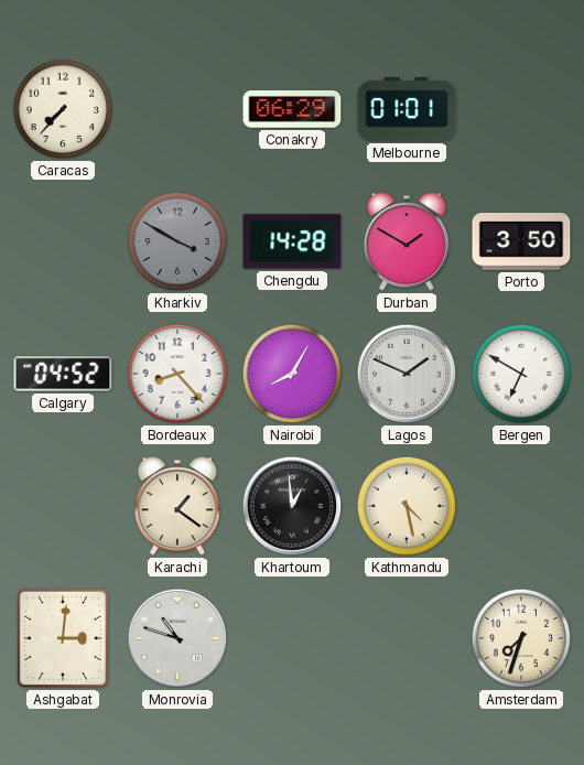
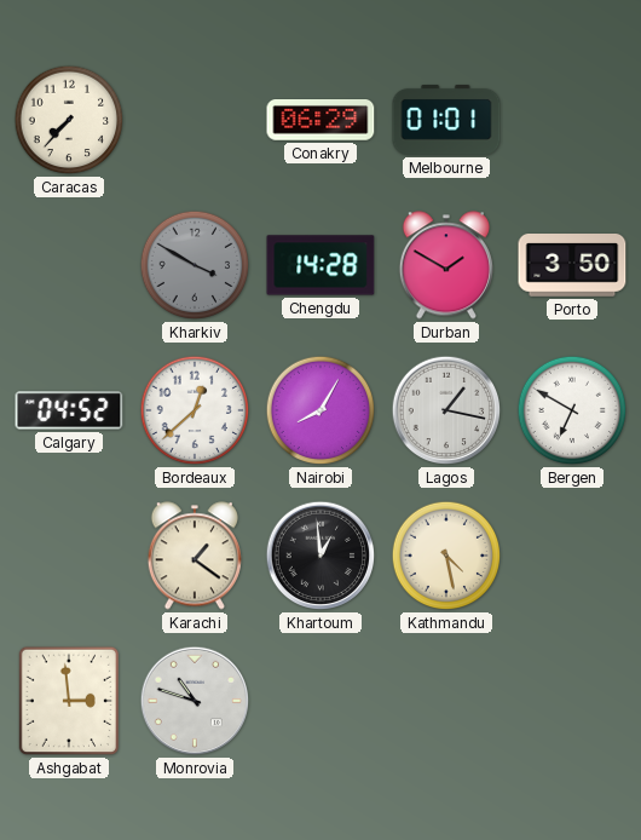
Bordeaux: 8:23 -> 12:38
Lagos: 1:49 -> 1:17
Ashgabat: 3:01 -> 2:59
Amsterdam: 7:33 -> none
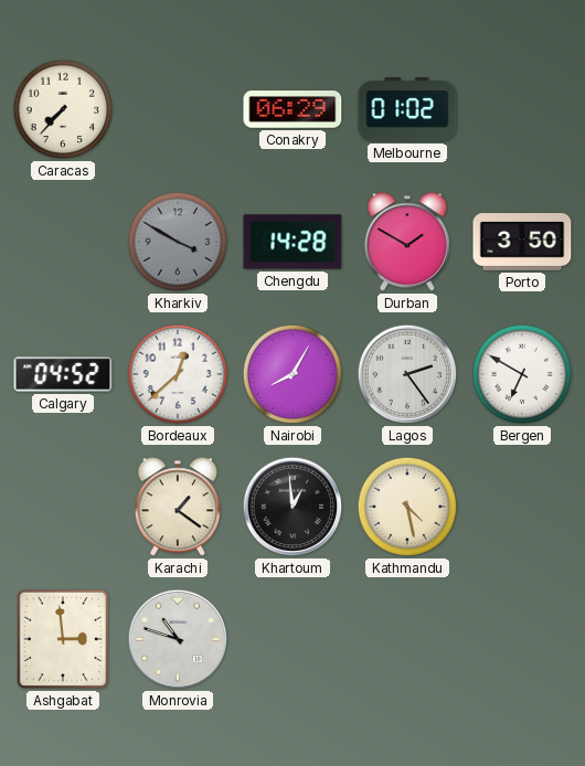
Melbourne: 01:01 -> 01:02
Lagos: 1:17 -> 2:24
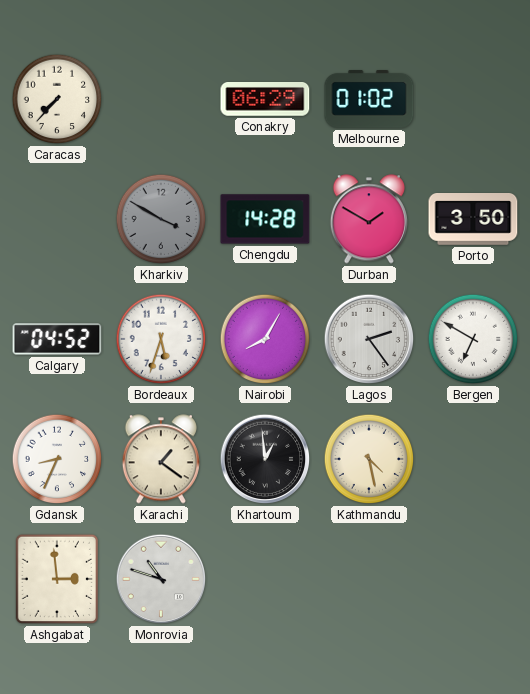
Bordeaux: 12:38 -> 5:33
Gdansk: none -> 8:34
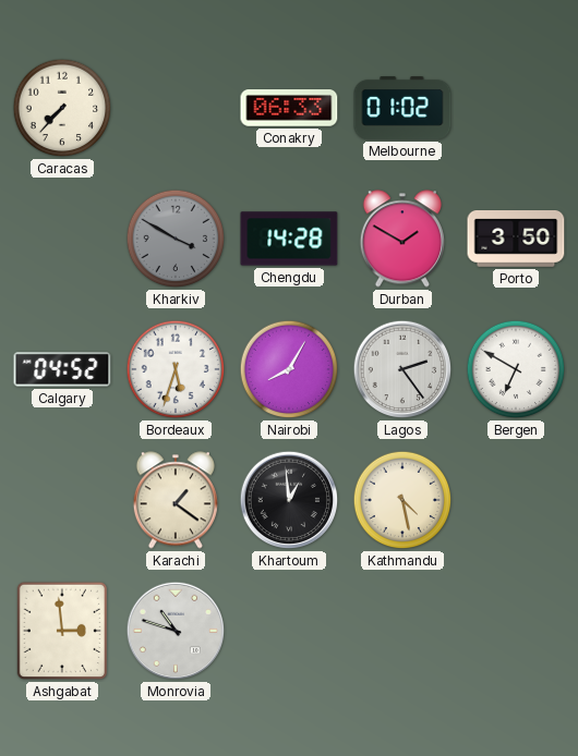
Conakry: 06:29 -> 06:33
Gdansk: 8:34 -> none
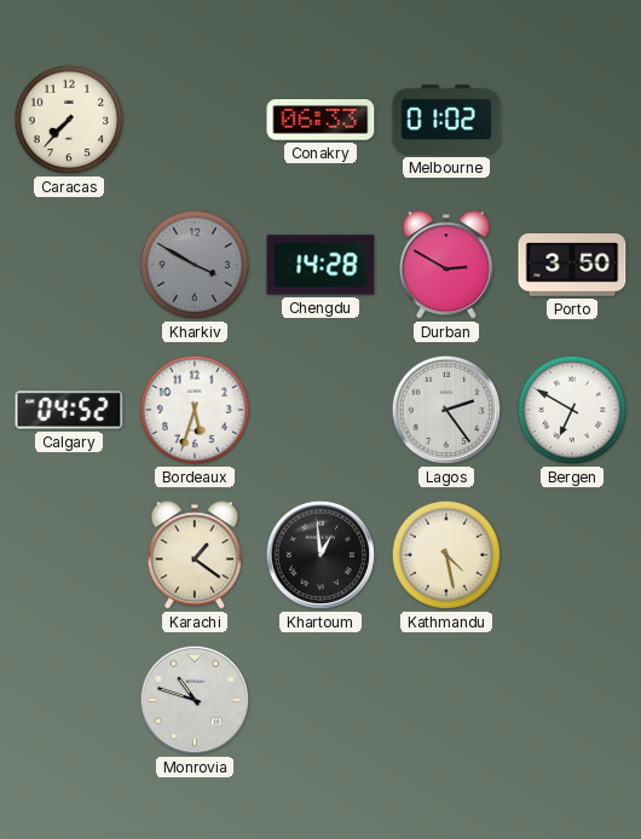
Durban: 1:50 -> 2:50
Nairobi: 8:05 -> none
Ashgabat: 2:59 -> none
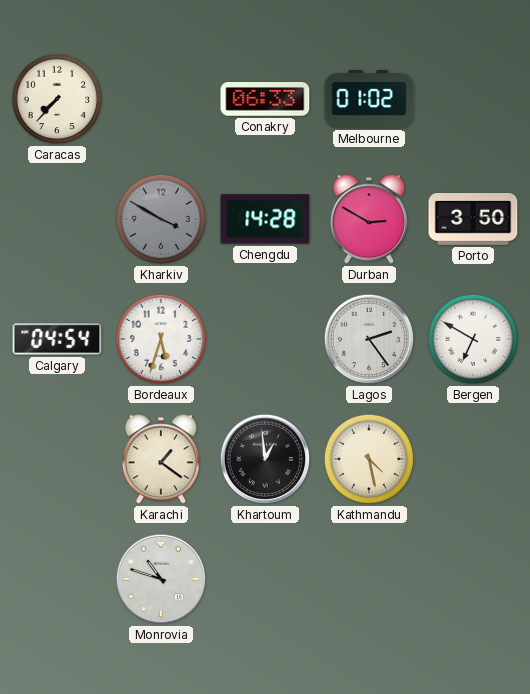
Calgary: 04:52 -> 04:54
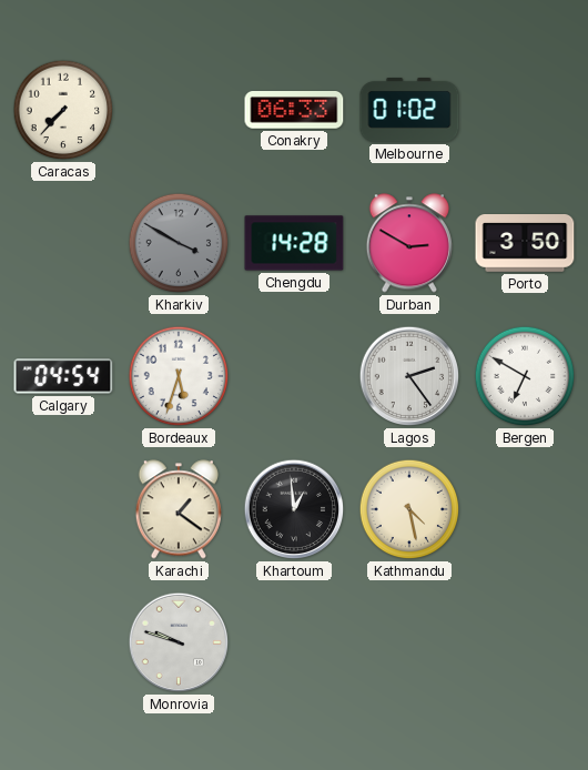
Monrovia: 10:48 -> 9:48
